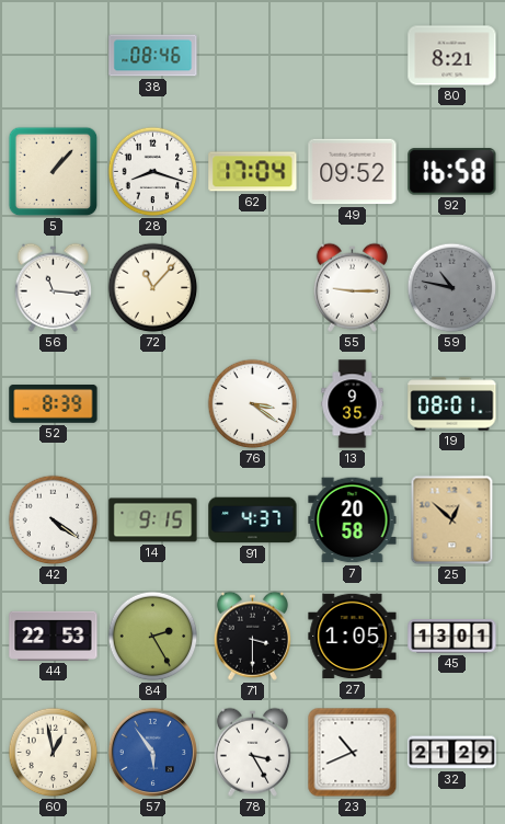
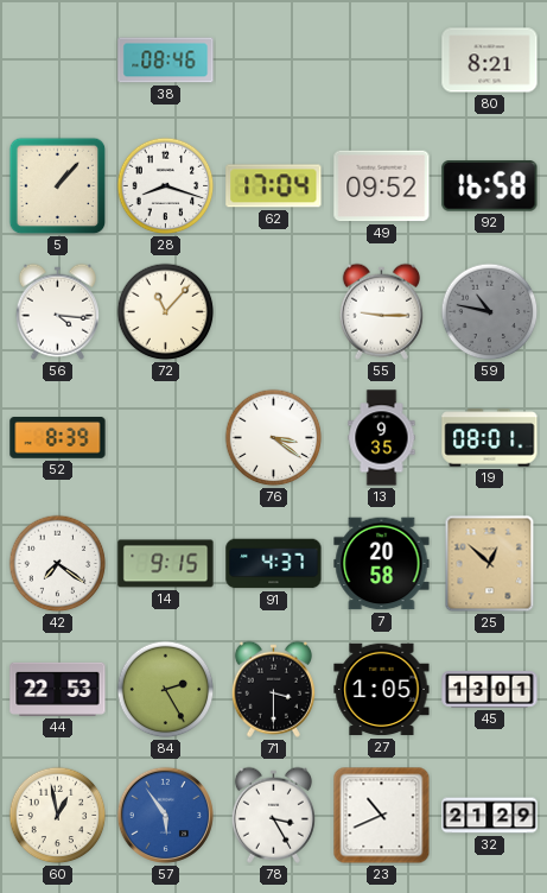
56: 11:16 -> 4:16
42: 4:21 -> 7:21
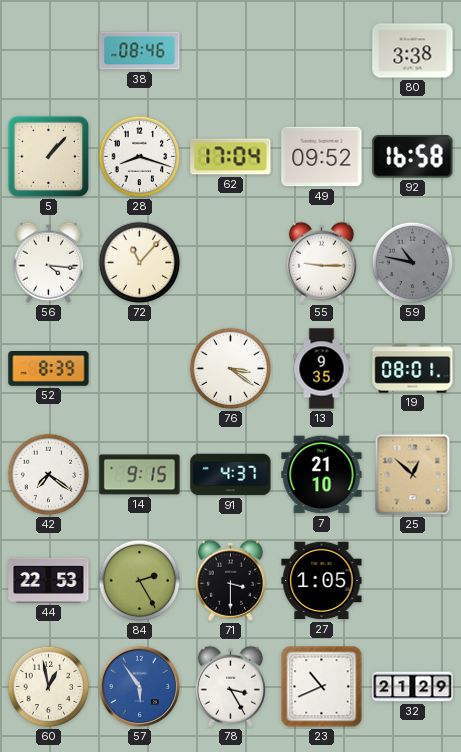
80: 8:21 -> 3:38
7: 20:58 -> 21:10
45: 13:01 -> none
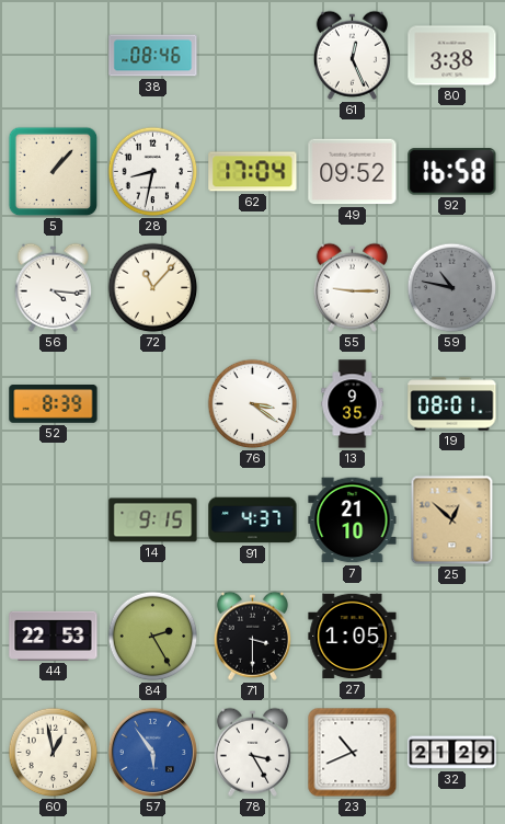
61: none -> 12:26
28: 8:18 -> 8:32
42: 7:21 -> none
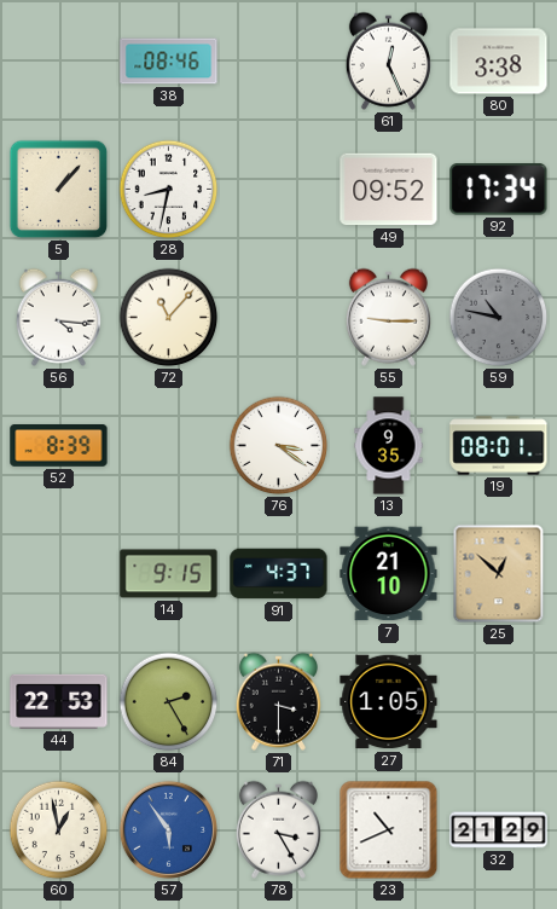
62: 17:04 -> none
92: 16:58 -> 17:34
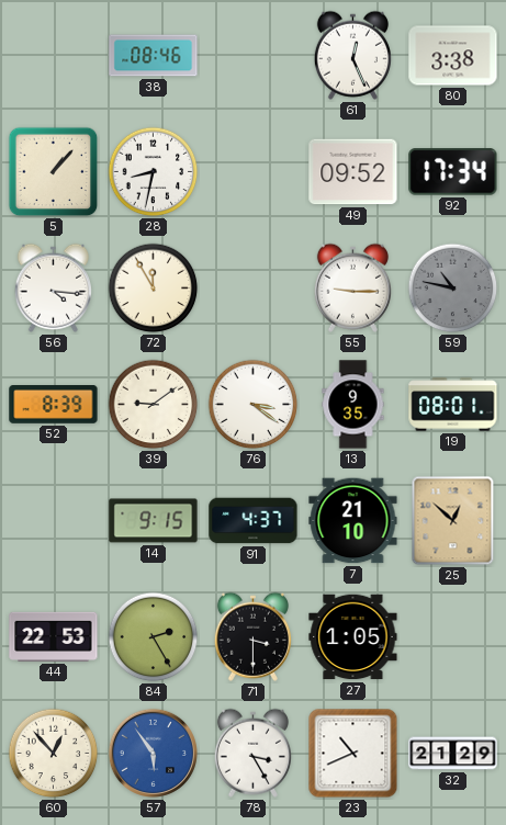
72: 11:07 -> 11:55
39: none -> 9:09
60: 12:58 -> 12:53
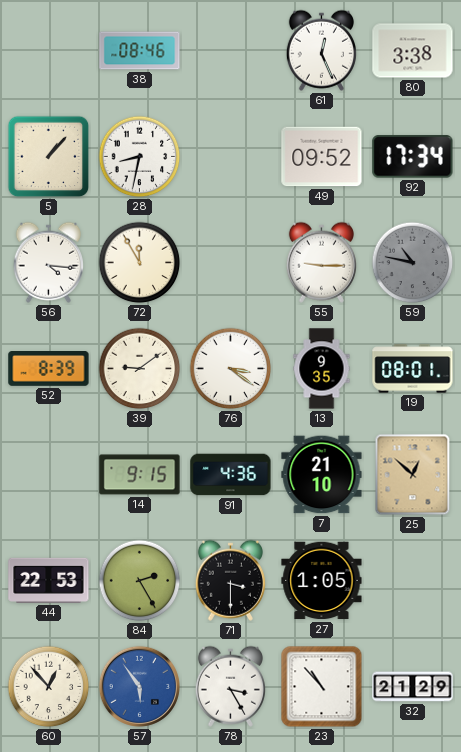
91: 4:37 -> 4:36
23: 10:41 -> 10:53
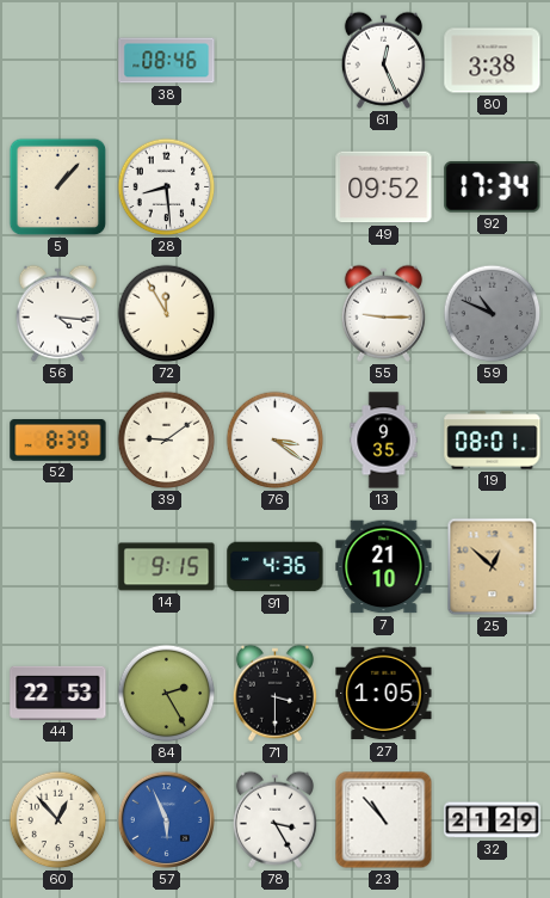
28: 8:32 -> 8:29
59: 10:47 -> 10:49
57: 5:54 -> 5:56
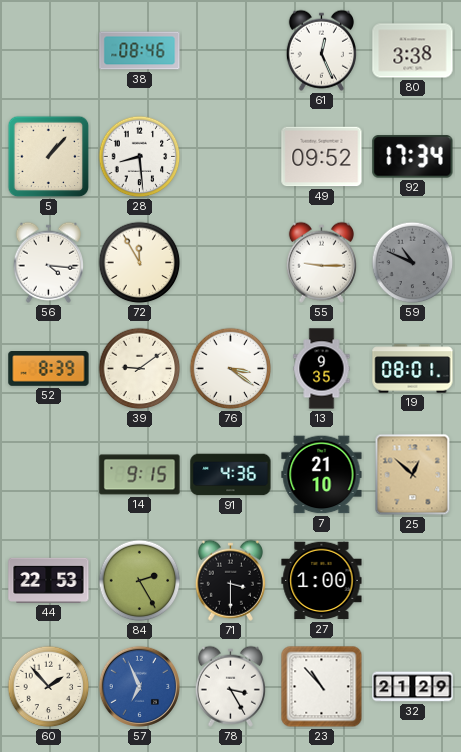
27: 1:05 -> 1:00
60: 12:53 -> 1:53
57: 5:56 -> 6:56
